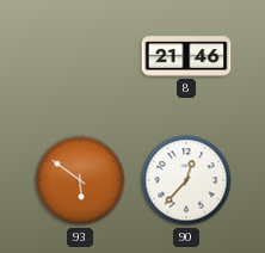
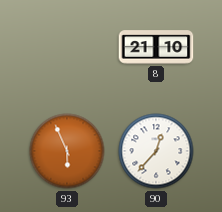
8: 21:46 -> 21:10
93: 5:51 -> 5:56
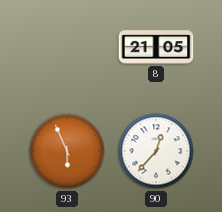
8: 21:10 -> 21:05
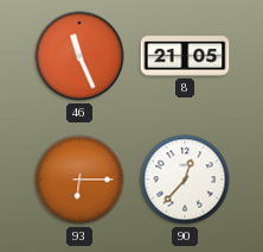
46: none -> 11:26
93: 5:56 -> 6:15
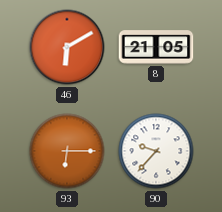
46: 11:26 -> 6:10
90: 12:37 -> 9:37
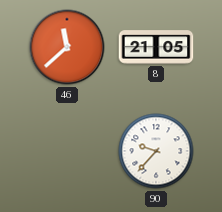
46: 6:10 -> 11:38
93: 6:15 -> none
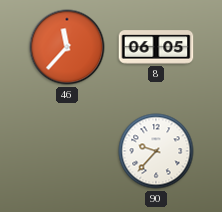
46: 11:38 -> 11:37
8: 21:05 -> 06:05
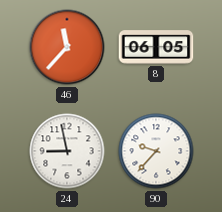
24: none -> 8:58
